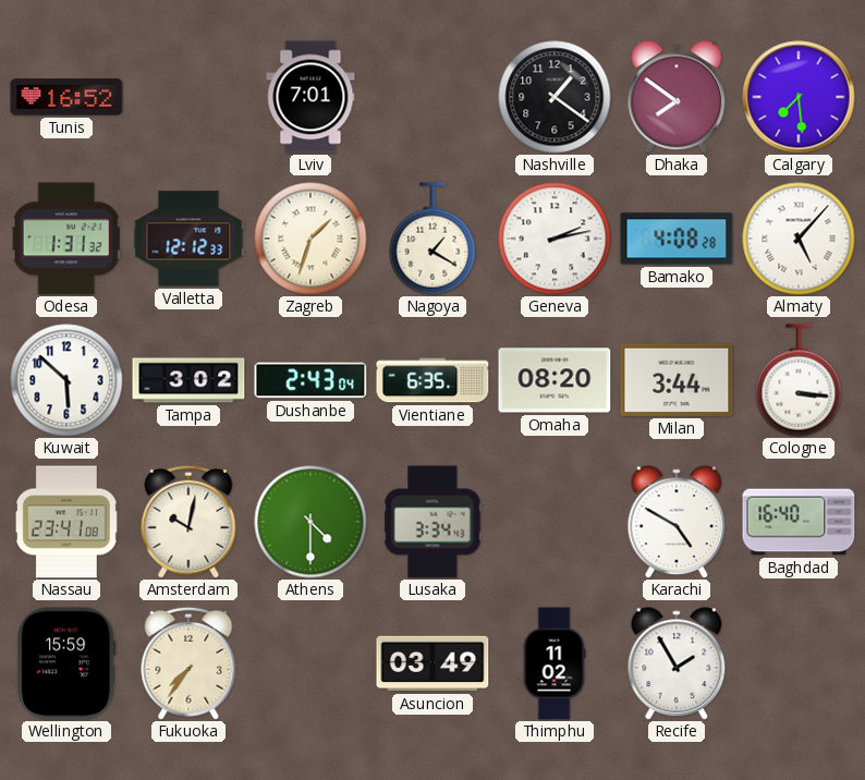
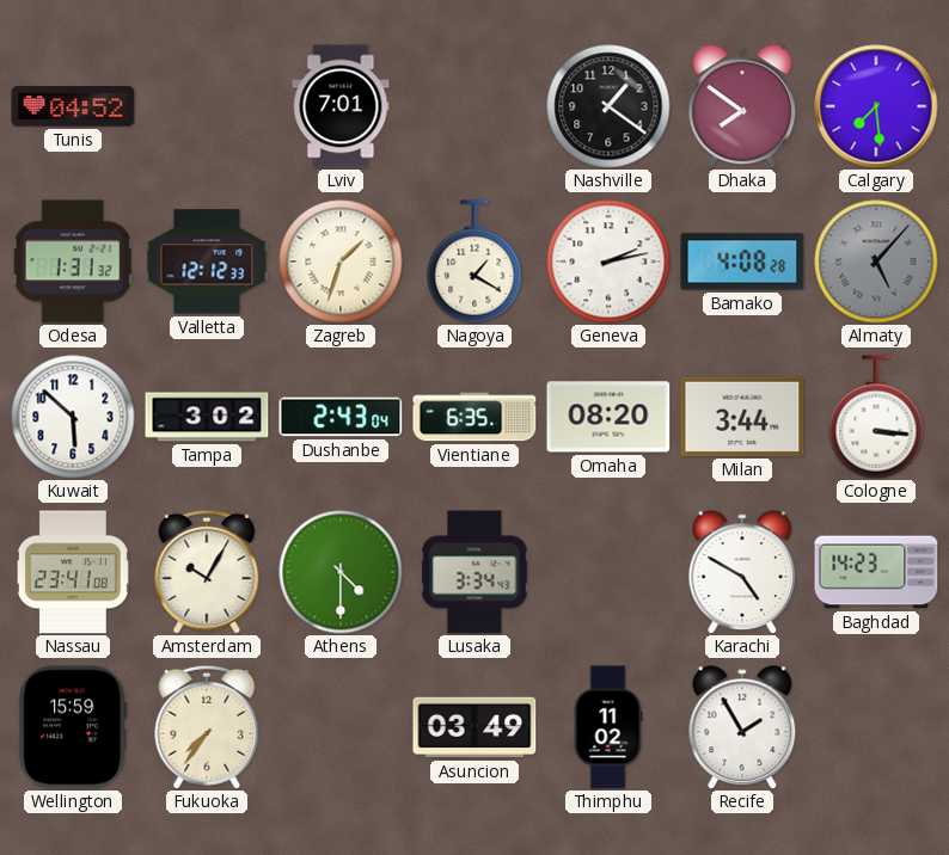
Tunis: 16:52 -> 04:52
Almaty dial: white -> grey
Amsterdam: 10:02 -> 10:05
Baghdad: 16:40 -> 14:23
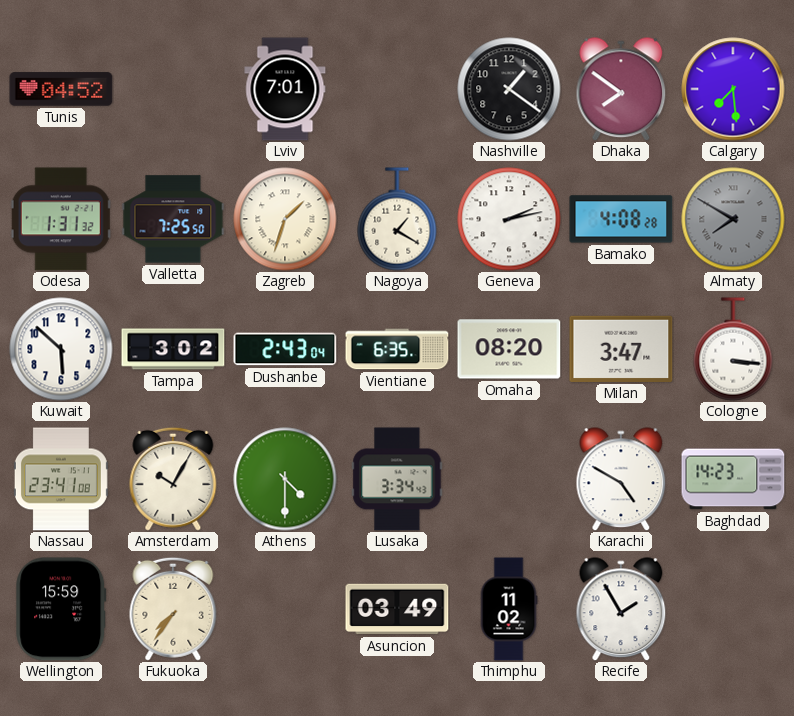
Valletta: 12:12 -> 7:25
Almaty: 5:07 -> 7:50
Milan: 3:44 -> 3:47
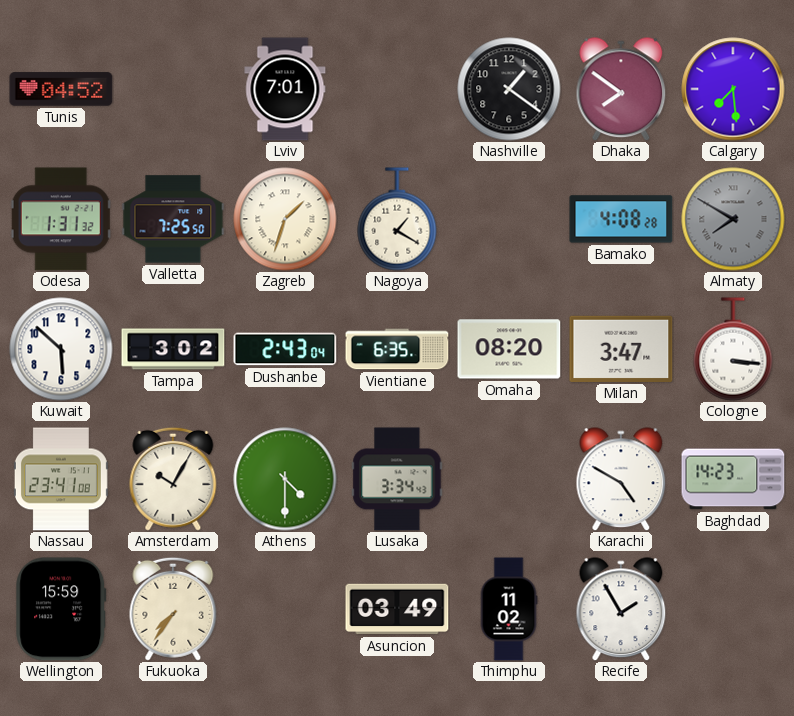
Geneva: 2:13 -> none
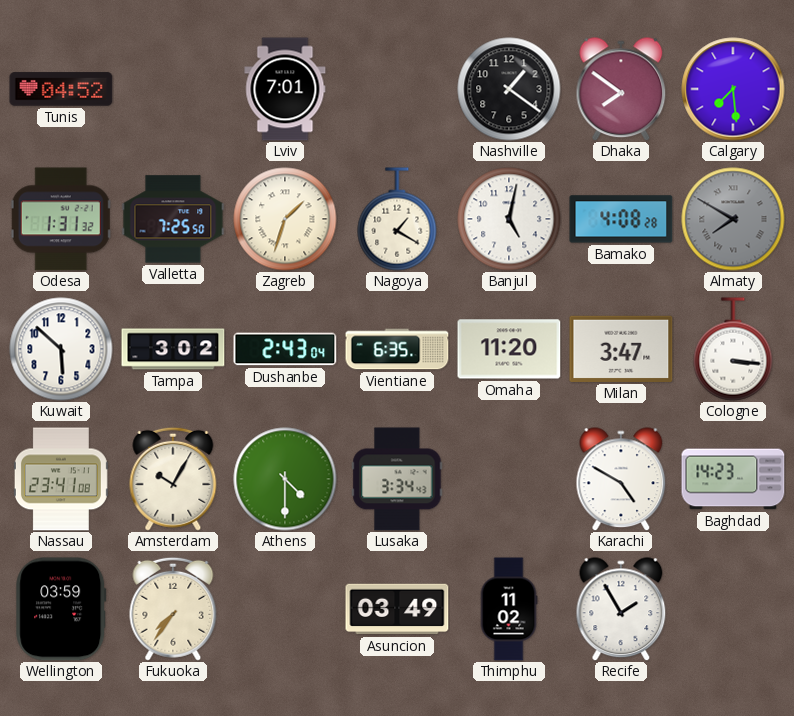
Banjul: none -> 5:02
Omaha: 08:20 -> 11:20
Wellington: 15:59 -> 03:59
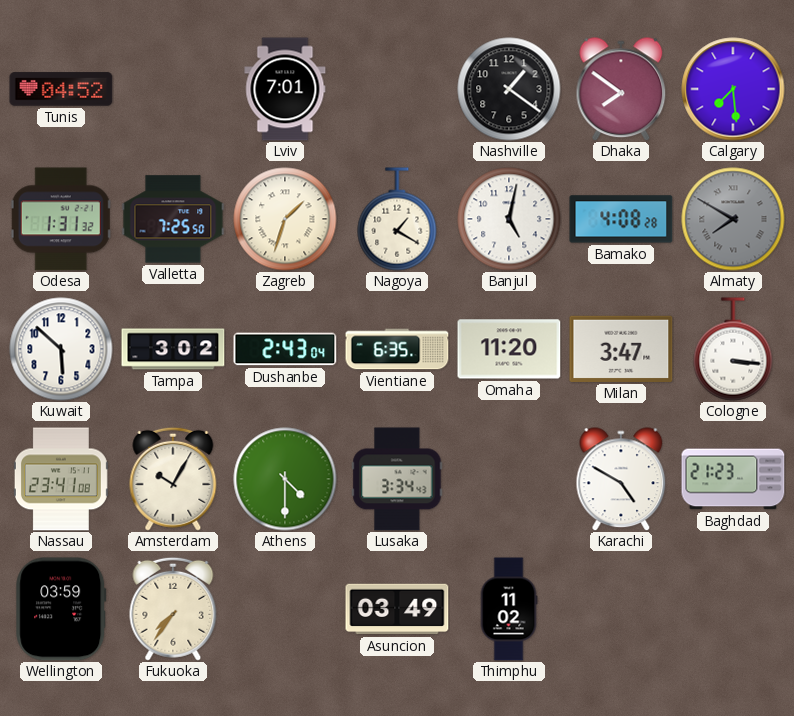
Baghdad: 14:23 -> 21:23
Recife: 1:55 -> none
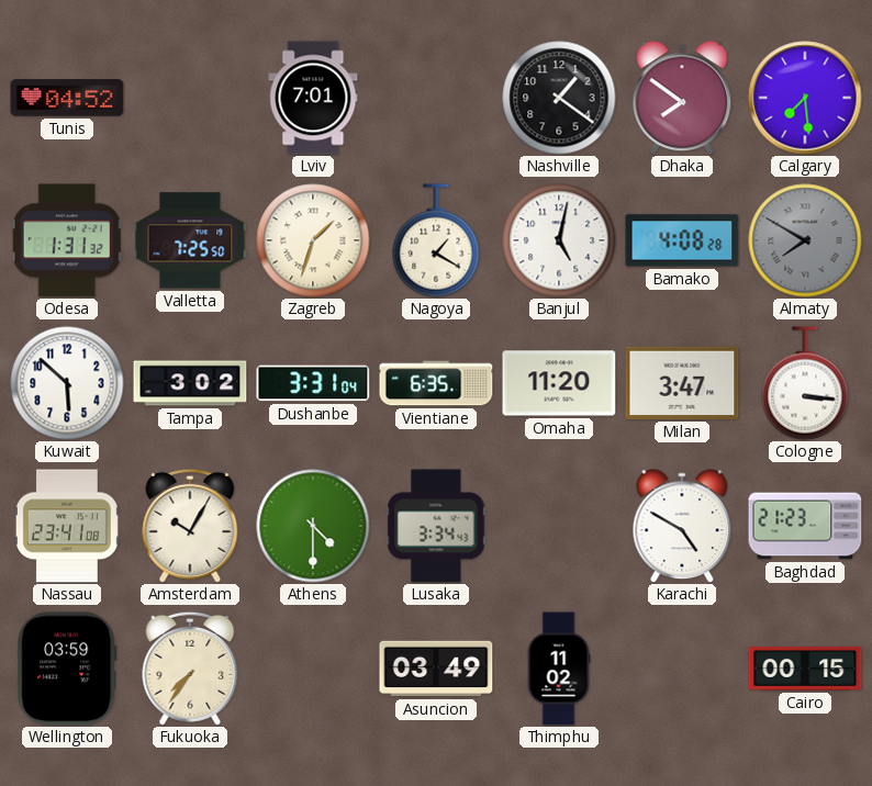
Dushanbe: 2:43 -> 3:31
Cairo: none -> 00:15
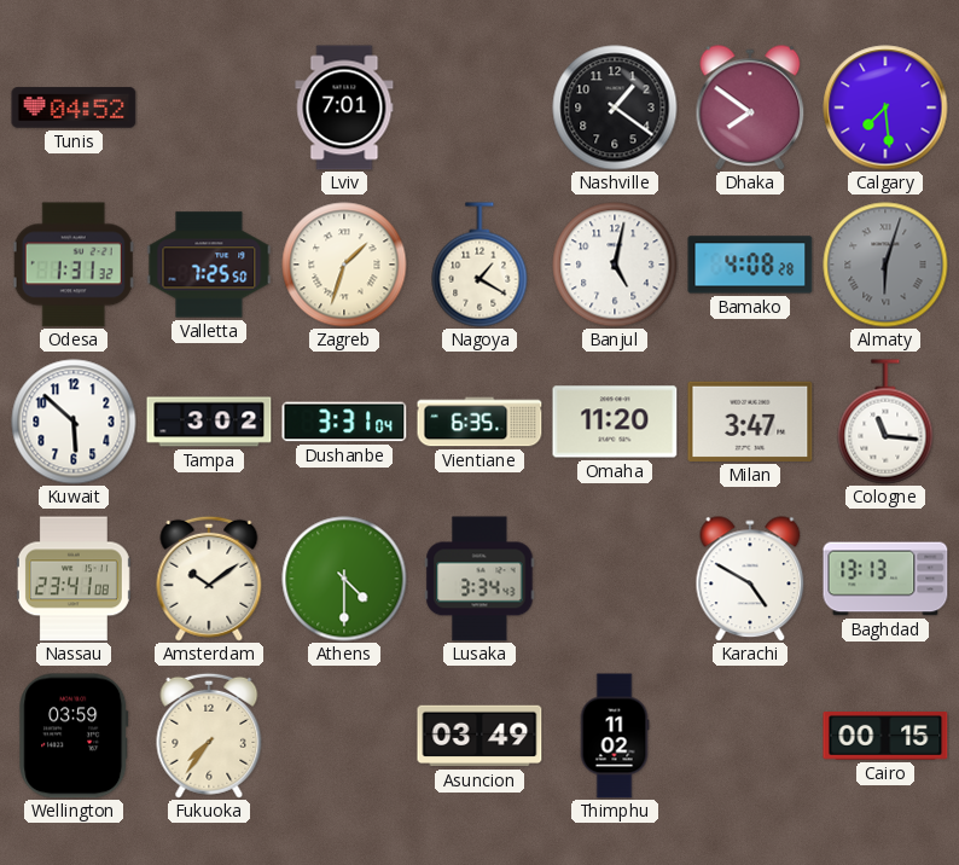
Almaty: 7:50 -> 6:03
Cologne: 3:16 -> 11:16
Amsterdam: 10:05 -> 10:09
Baghdad: 21:23 -> 13:13
